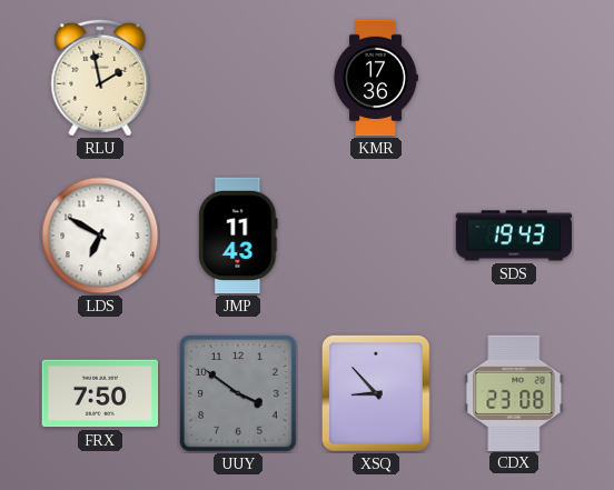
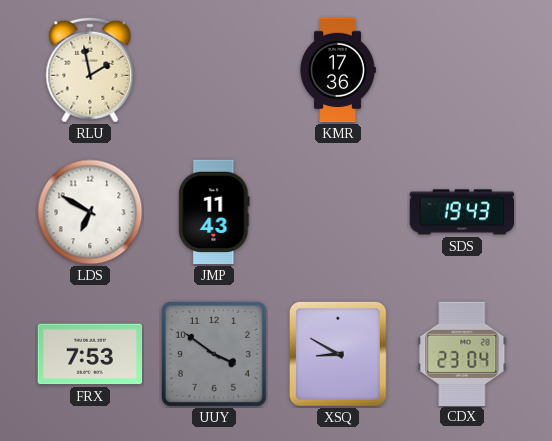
FRX: 7:50 -> 7:53
XSQ: 8:53 -> 8:50
CDX: 23:08 -> 23:04
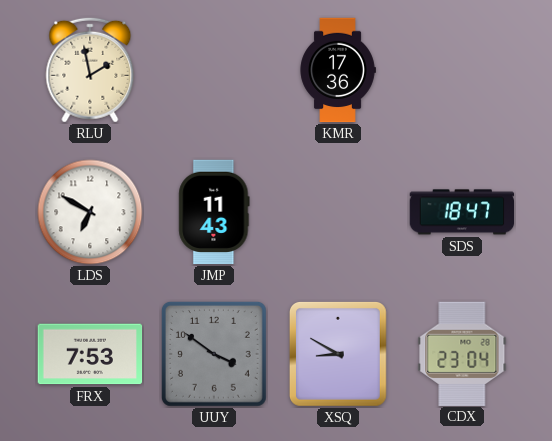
SDS: 19:43 -> 18:47
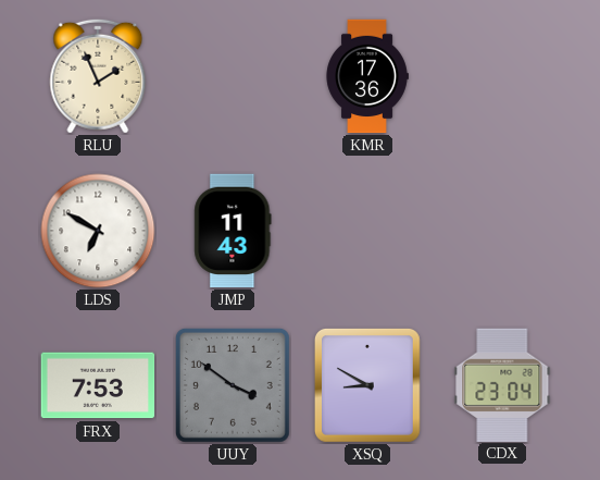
RLU: 1:58 -> 1:56
SDS: 18:47 -> none
